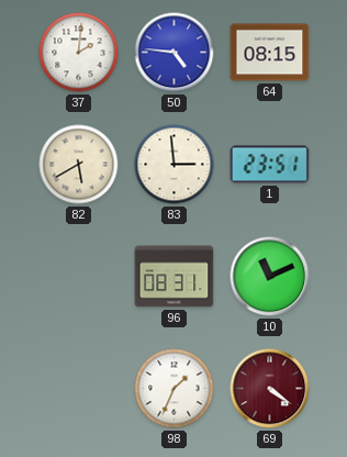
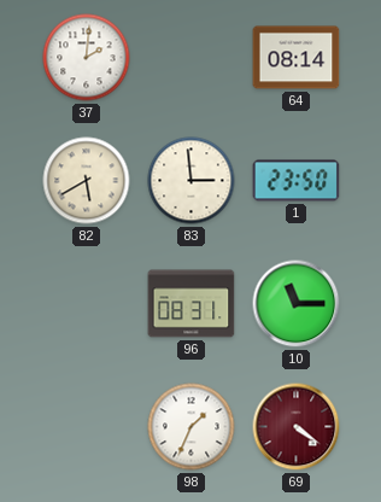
50: 4:46 -> none
64: 08:15 -> 08:14
1: 23:51 -> 23:50
10: 11:11 -> 11:15
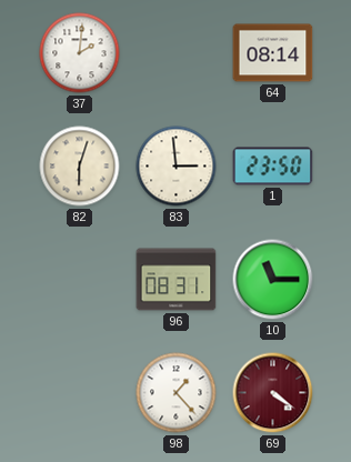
82: 5:40 -> 6:03
98: 1:34 -> 1:23
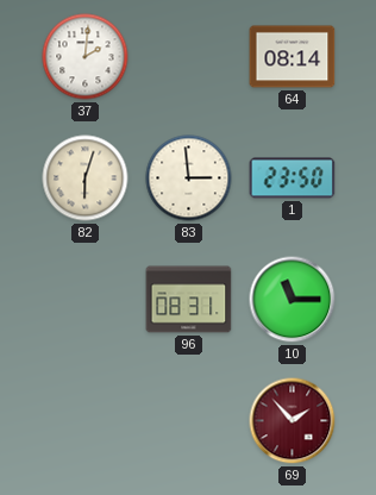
98: 1:23 -> none
69: 4:21 -> 1:53
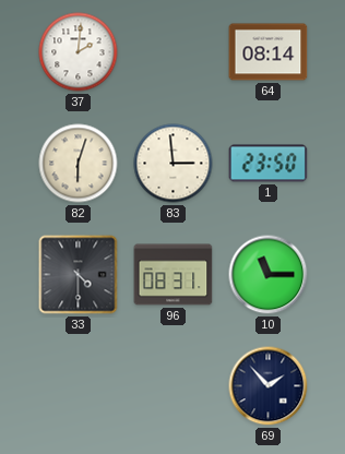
33: none -> 4:30
69 dial: burgundy -> navy
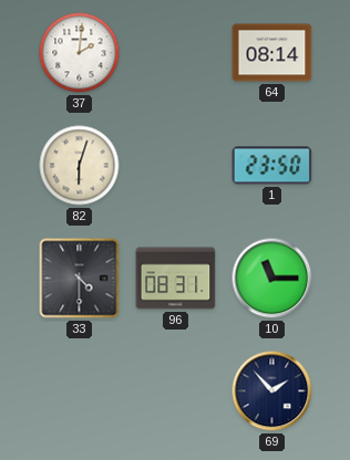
83: 2:59 -> none
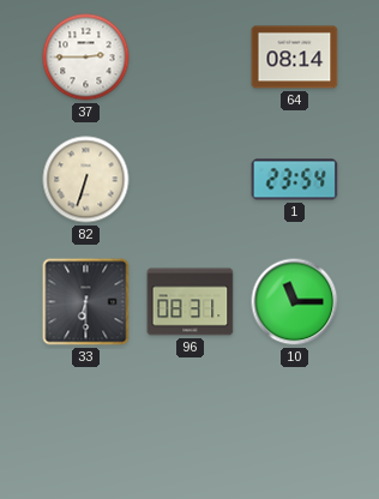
37: 2:01 -> 2:45
82: 6:03 -> 6:33
1: 23:50 -> 23:54
33: 4:30 -> 6:30
69: 1:53 -> none
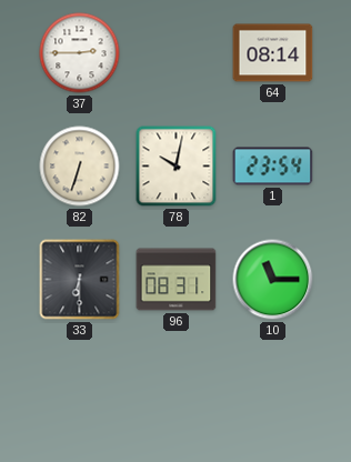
78: none -> 10:02
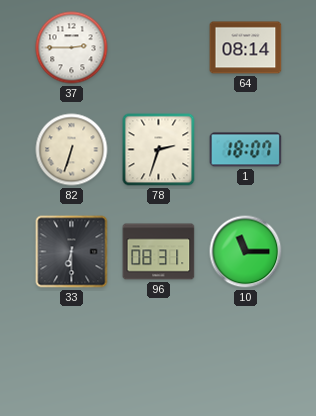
78: 10:02 -> 2:33
1: 23:54 -> 18:07
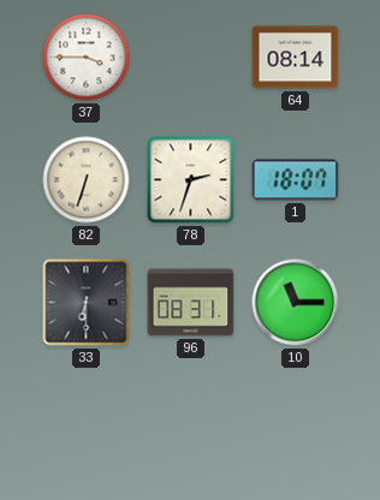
37: 2:45 -> 3:45
